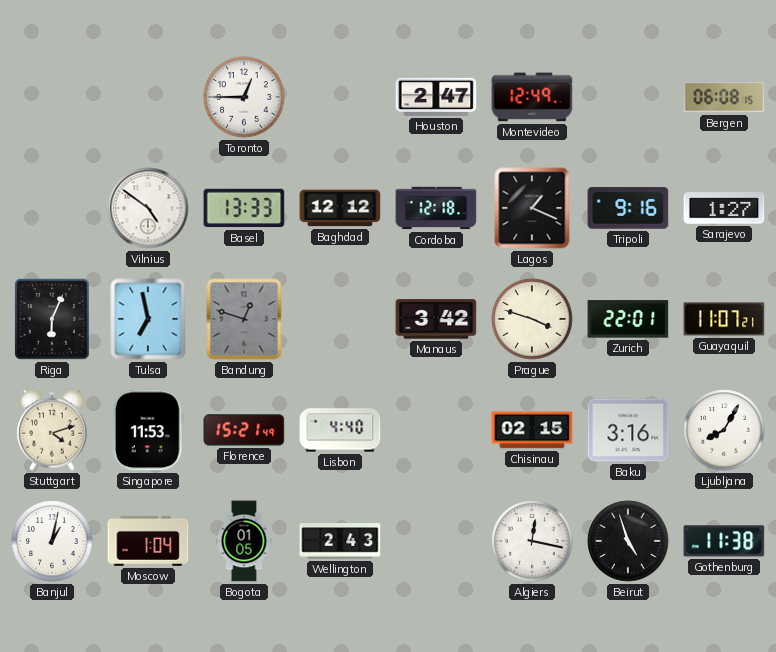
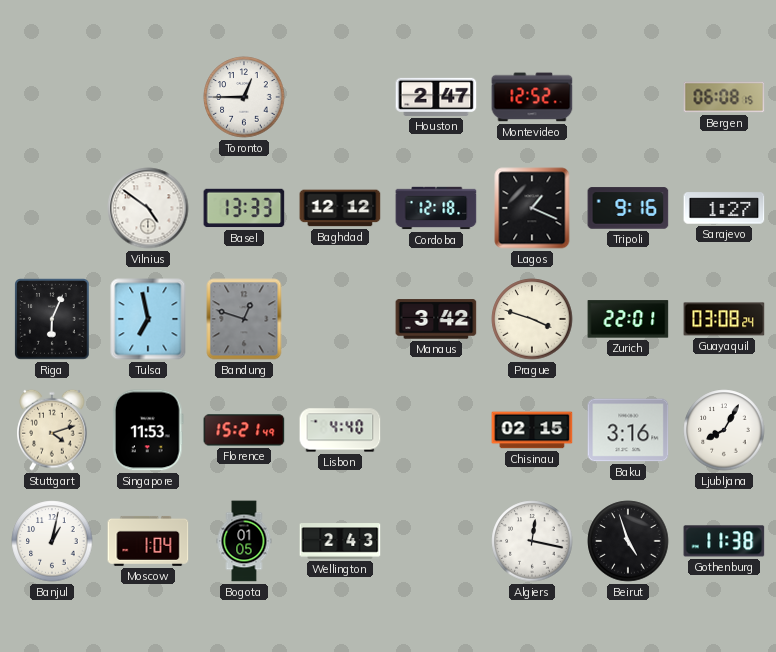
Montevideo: 12:49 -> 12:52
Guayaquil: 11:07 -> 03:08
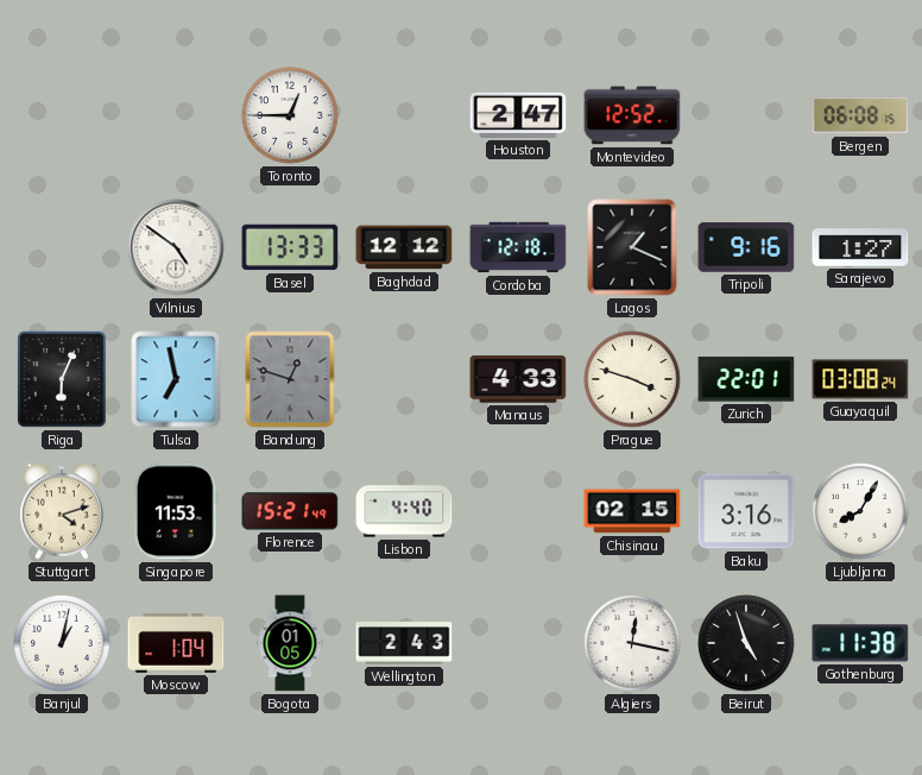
Manaus: 3:42 -> 4:33
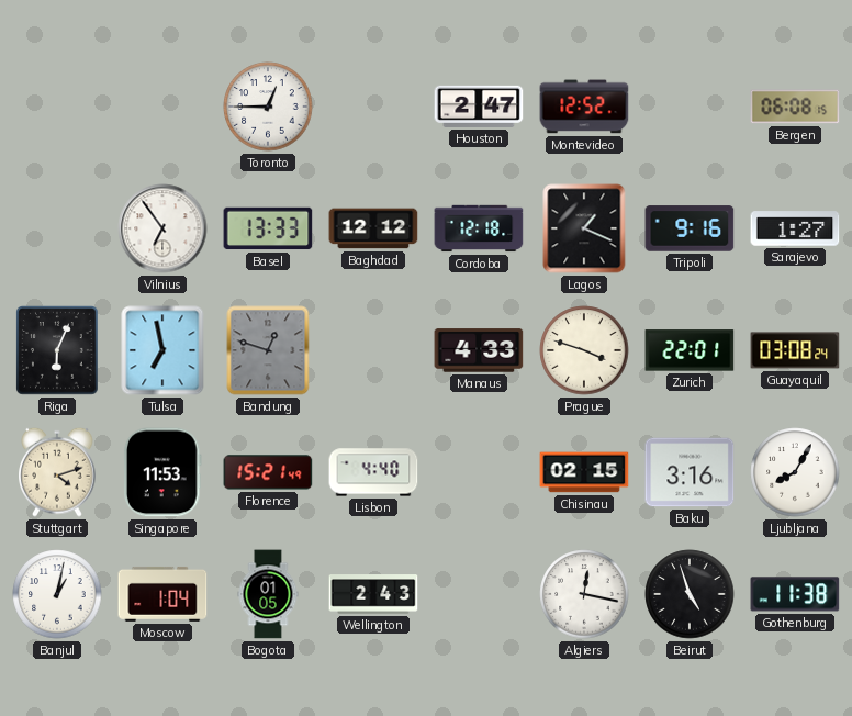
Vilnius: 4:51 -> 6:54
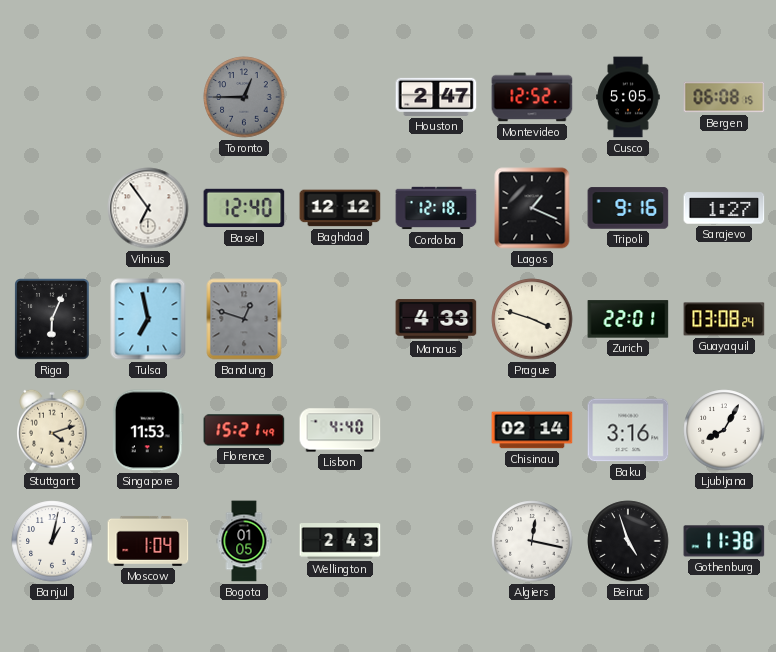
Toronto dial: white -> grey
Cusco: none -> 5:05
Basel: 13:33 -> 12:40
Chisinau: 02:15 -> 02:14
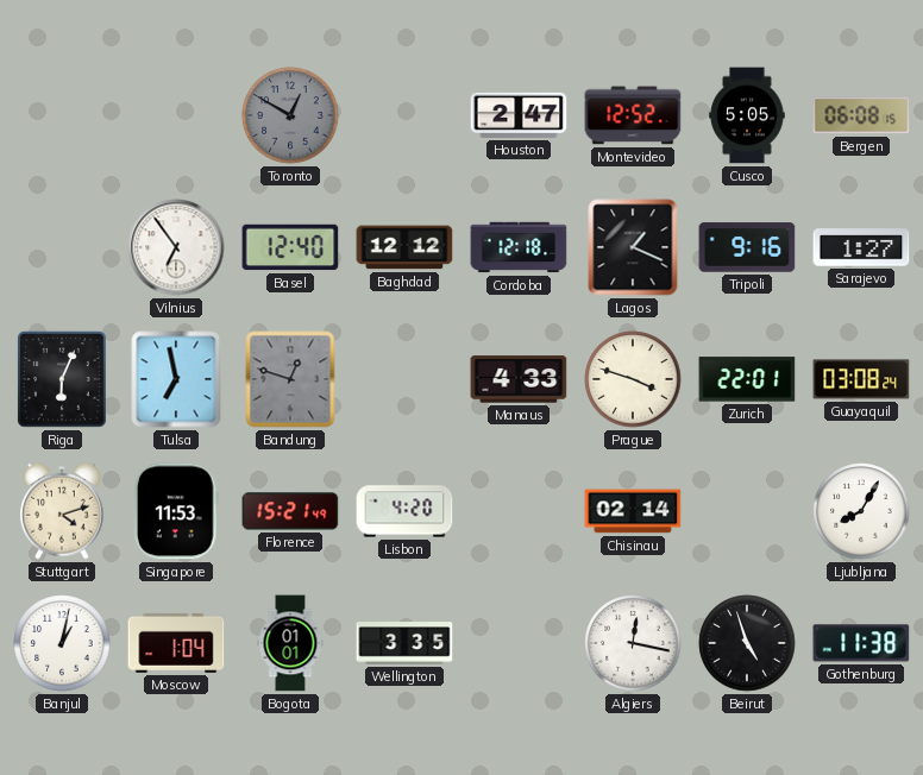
Toronto: 12:45 -> 12:50
Lisbon: 4:40 -> 4:20
Baku: 3:16 -> none
Bogota: 01:05 -> 01:01
Wellington: 2:43 -> 3:35
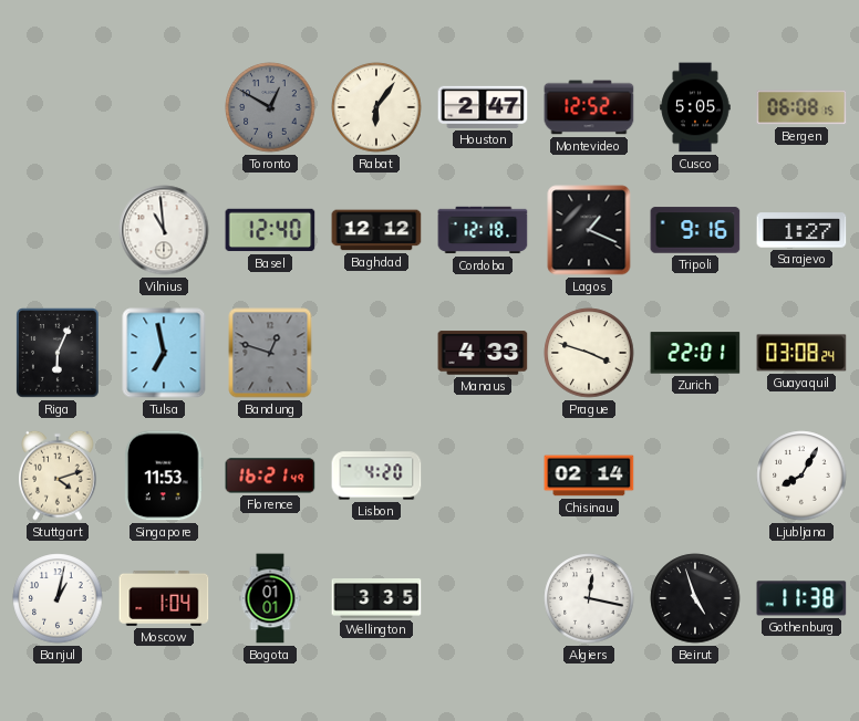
Rabat: none -> 6:06
Vilnius: 6:54 -> 10:59
Florence: 15:21 -> 16:21
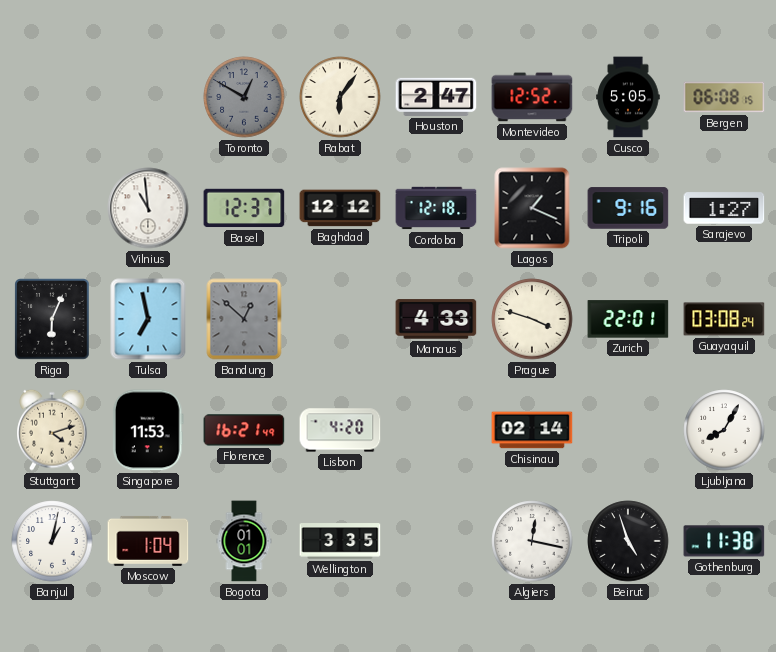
Basel: 12:40 -> 12:37
Bandung: 12:48 -> 12:52
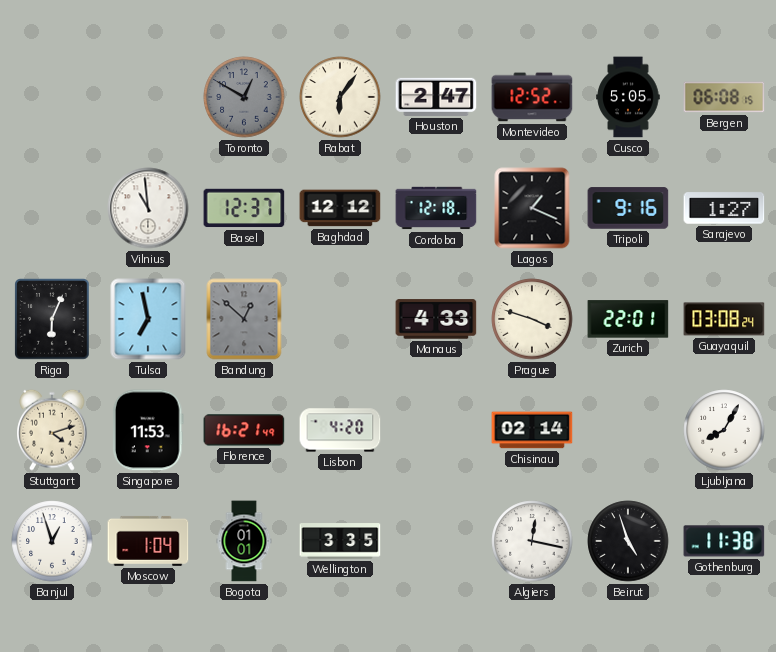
Banjul: 1:02 -> 12:57
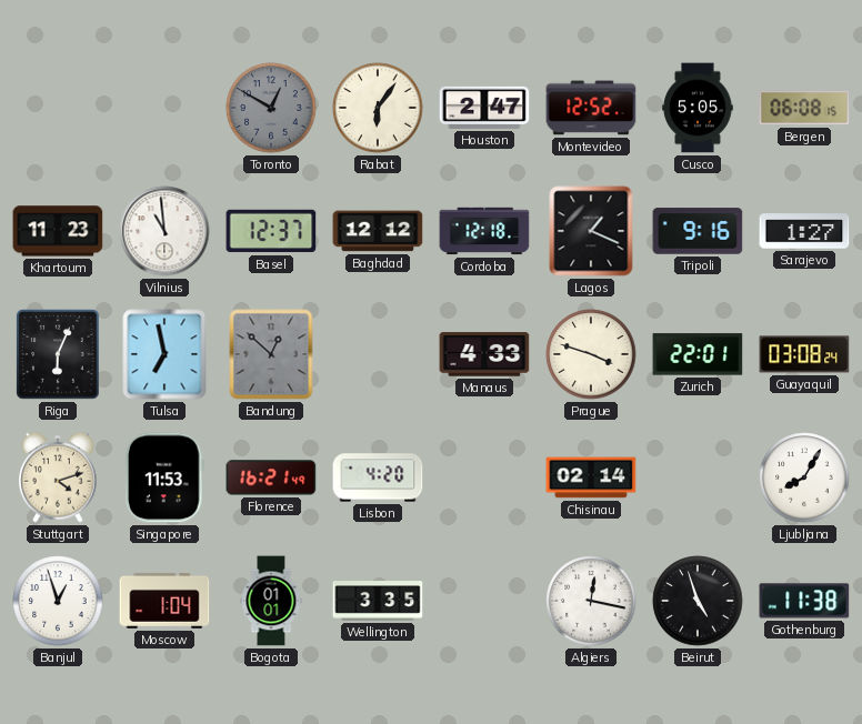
Khartoum: none -> 11:23
